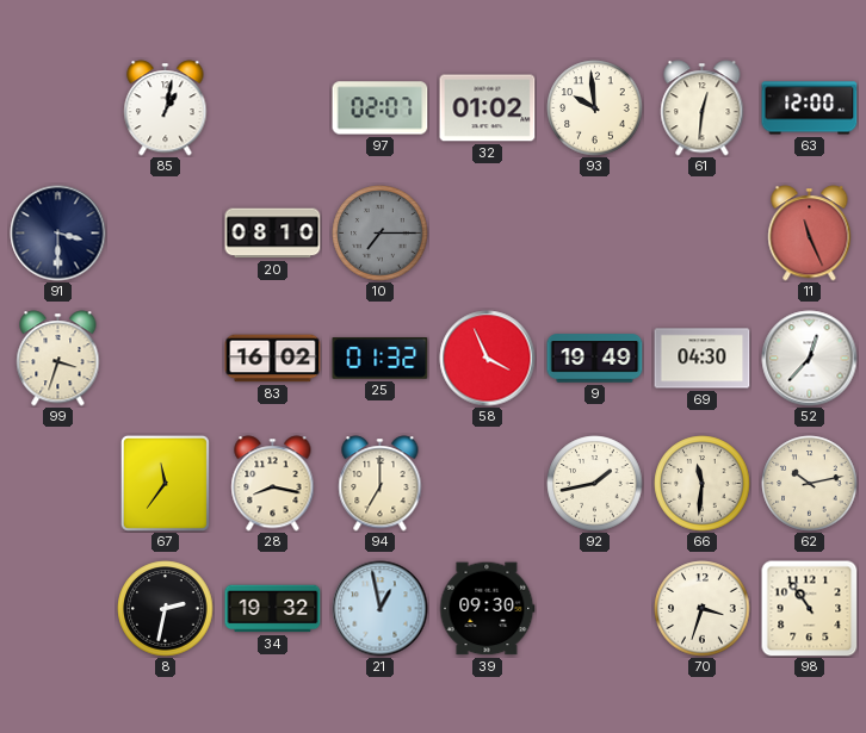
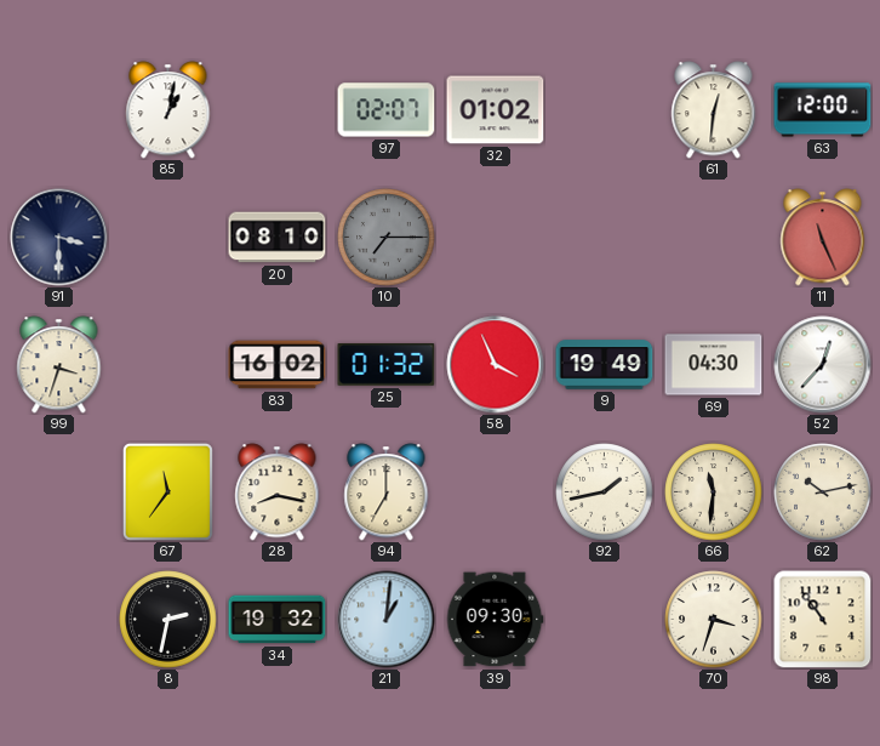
93: 9:59 -> none
21: 12:58 -> 1:01
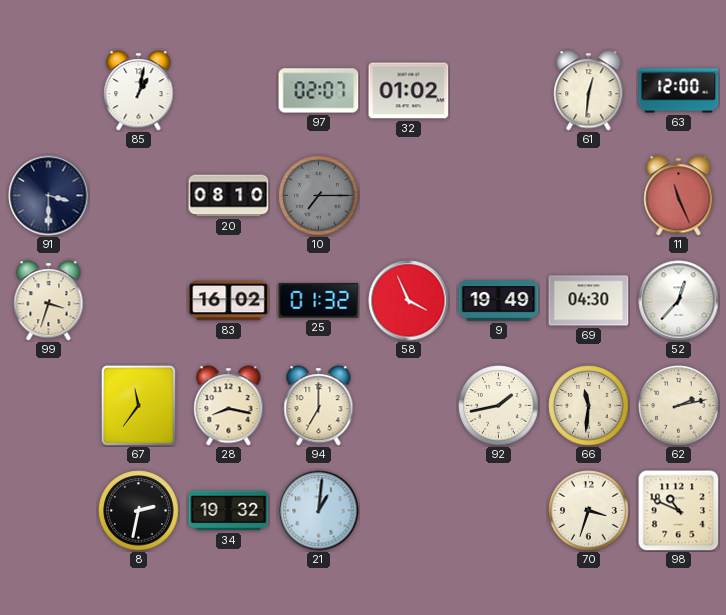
62: 10:13 -> 2:13
39: 09:30 -> none
98: 10:54 -> 10:49
